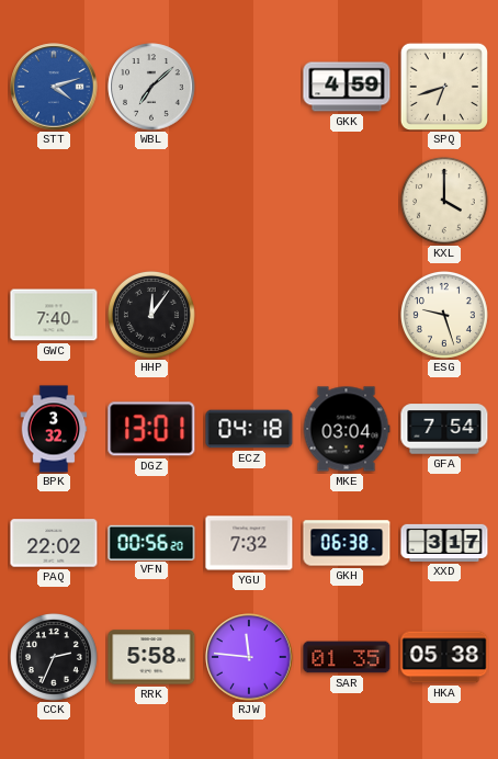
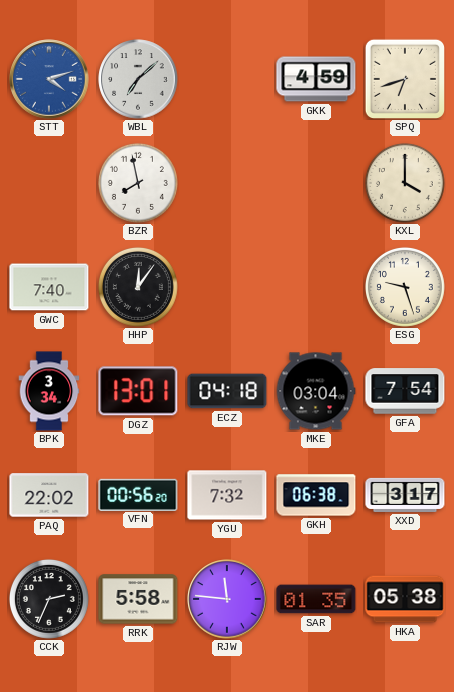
BZR: none -> 7:58
BPK: 3:32 -> 3:34
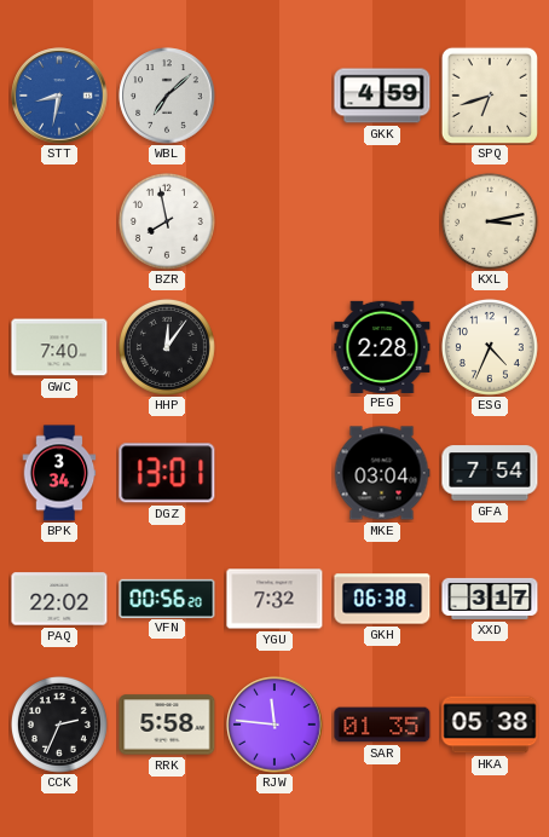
STT: 4:12 -> 8:32
KXL: 4:00 -> 3:13
PEG: none -> 2:28
ESG: 9:27 -> 4:34
ECZ: 04:18 -> none
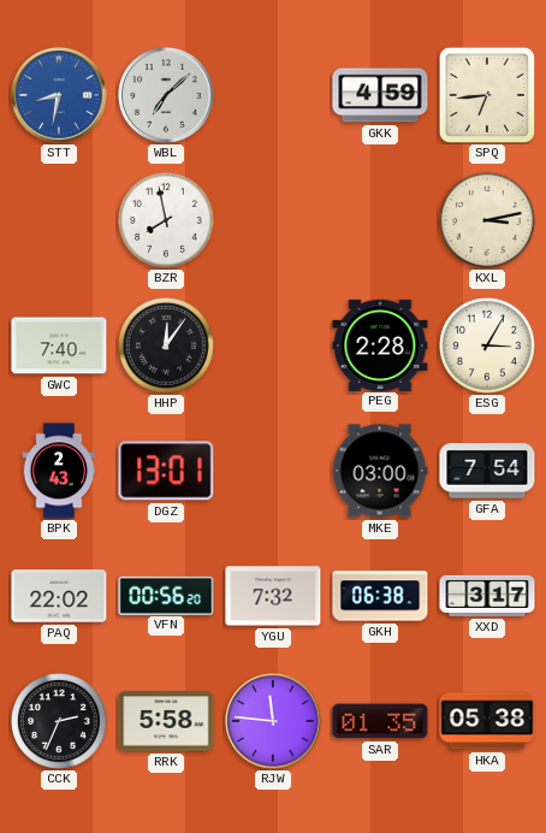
SPQ: 6:42 -> 6:44
ESG: 4:34 -> 3:05
BPK: 3:34 -> 2:43
MKE: 03:04 -> 03:00
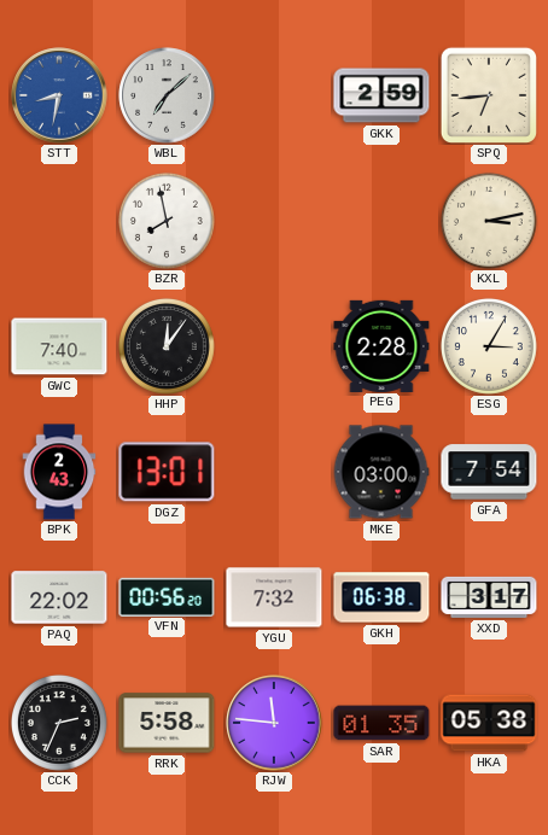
GKK: 4:59 -> 2:59
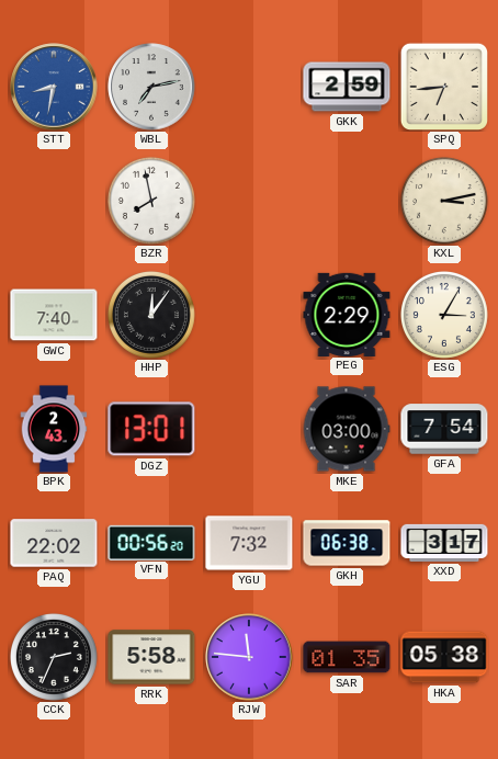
WBL: 7:08 -> 7:13
PEG: 2:28 -> 2:29
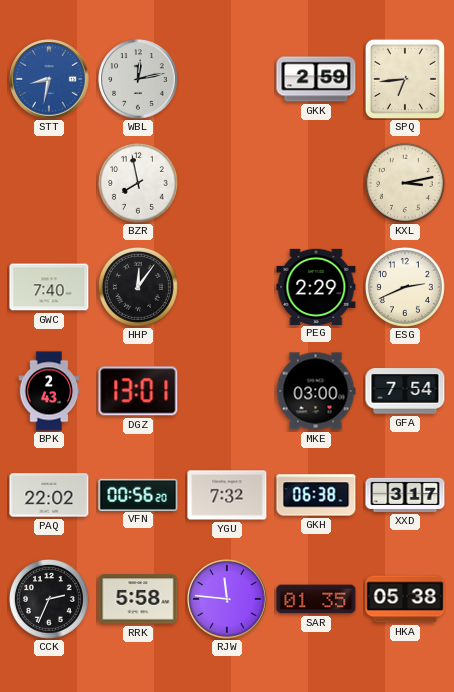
WBL: 7:13 -> 12:13
ESG: 3:05 -> 2:41
